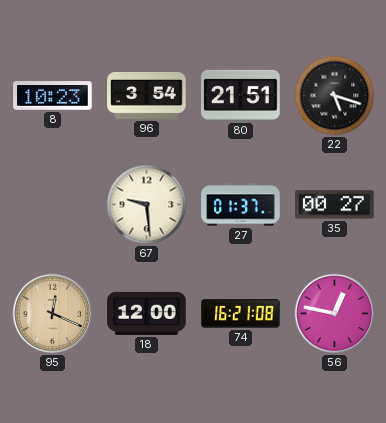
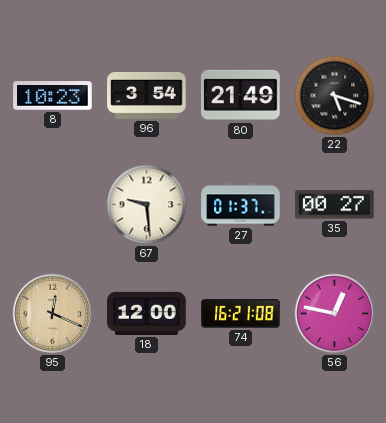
80: 21:51 -> 21:49
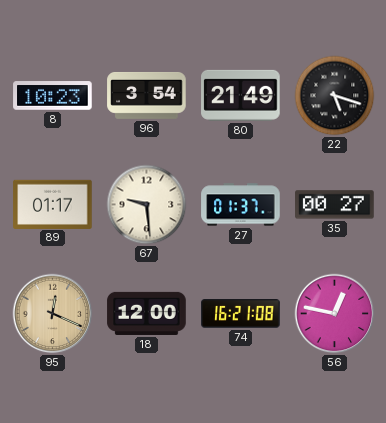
89: none -> 01:17
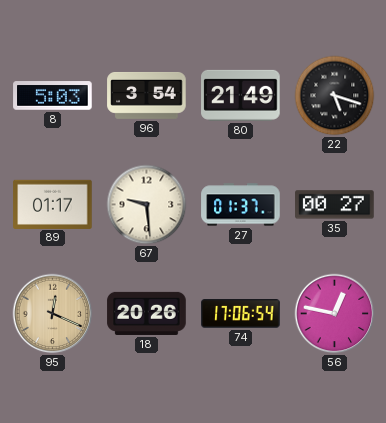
8: 10:23 -> 5:03
18: 12:00 -> 20:26
74: 16:21 -> 17:06
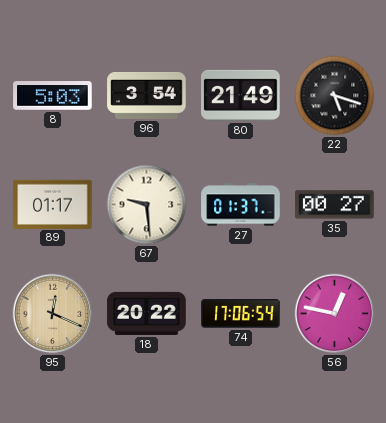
18: 20:26 -> 20:22
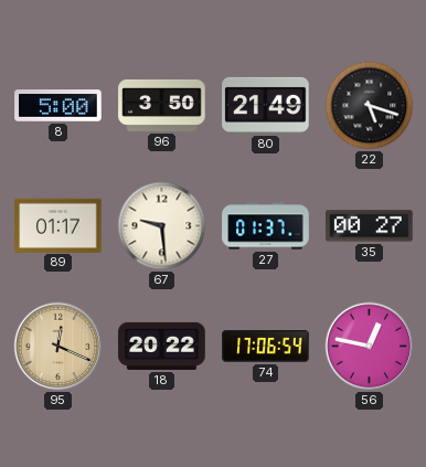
8: 5:03 -> 5:00
96: 3:54 -> 3:50
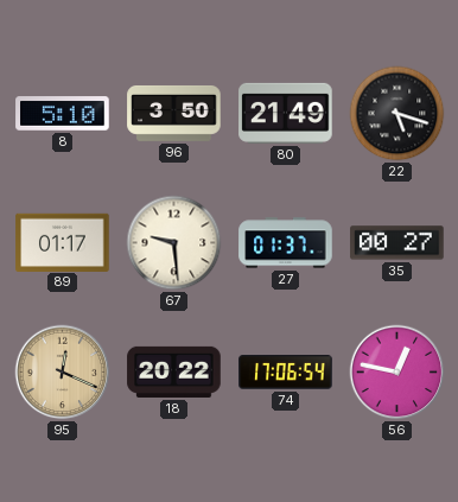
8: 5:00 -> 5:10
